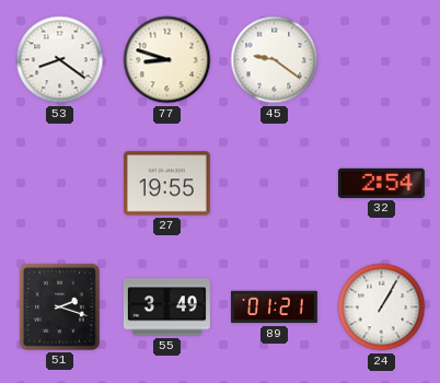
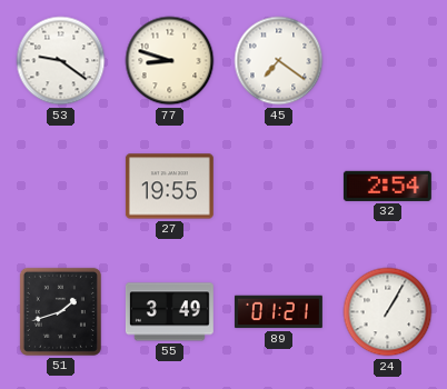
53: 8:21 -> 9:21
45: 9:21 -> 7:21
51: 2:18 -> 1:42
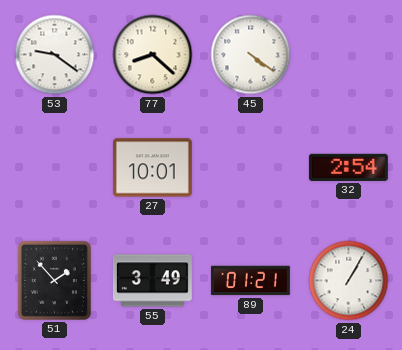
77: 8:48 -> 8:22
45: 7:21 -> 4:21
27: 19:55 -> 10:01
51: 1:42 -> 1:53
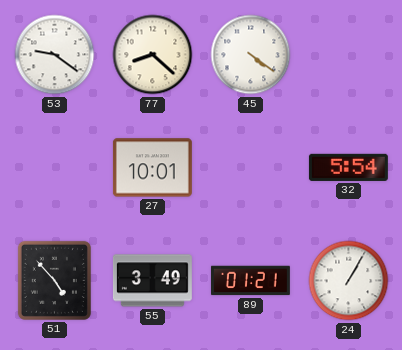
32: 2:54 -> 5:54
51: 1:53 -> 4:53
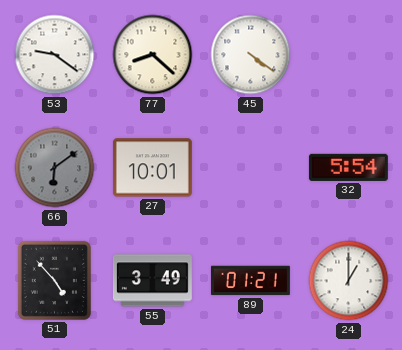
66: none -> 6:09
24: 1:05 -> 1:00
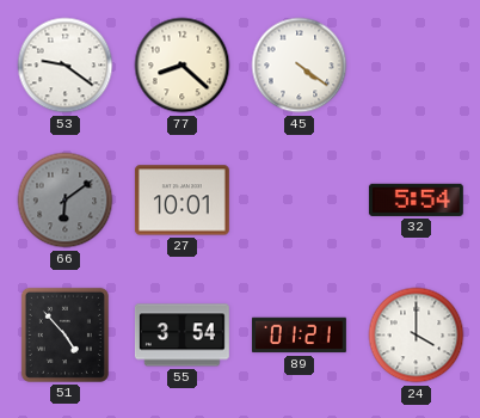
55: 3:49 -> 3:54
24: 1:00 -> 4:00
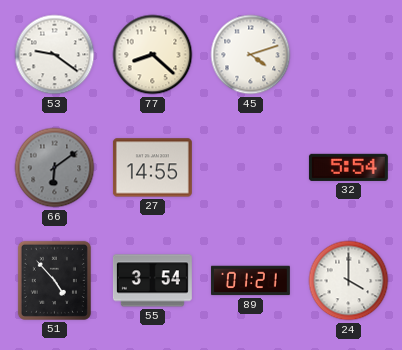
45: 4:21 -> 4:12
27: 10:01 -> 14:55
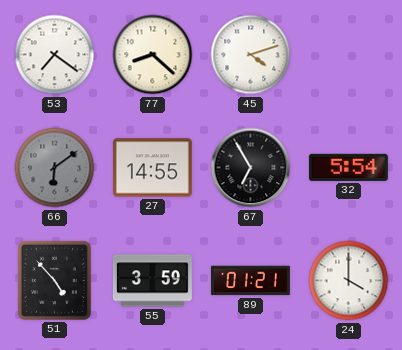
53: 9:21 -> 7:21
67: none -> 6:55
55: 3:54 -> 3:59
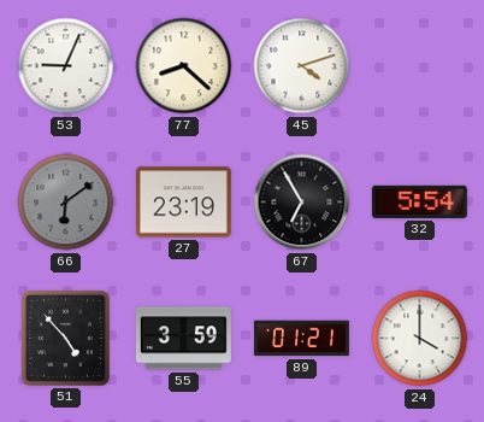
53: 7:21 -> 9:04
27: 14:55 -> 23:19
